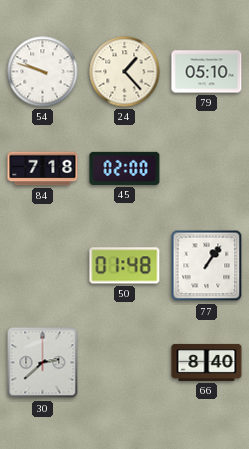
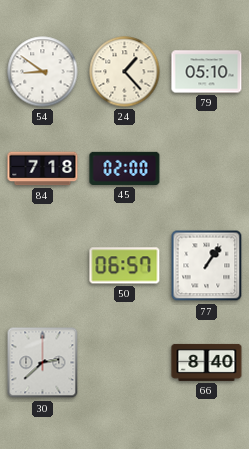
54: 9:48 -> 8:51
50: 01:48 -> 06:57
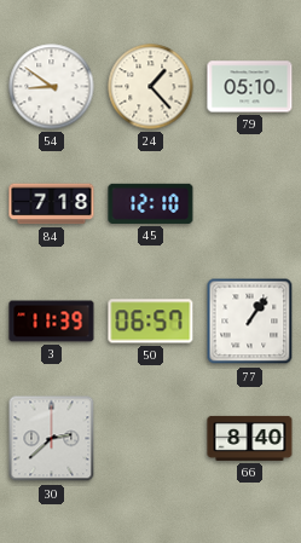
45: 02:00 -> 12:10
3: none -> 11:39
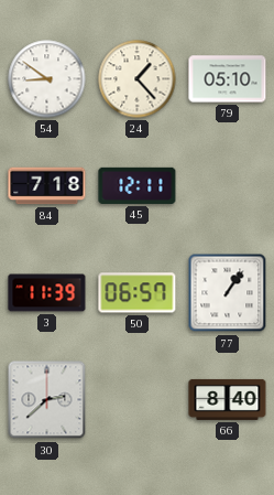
45: 12:10 -> 12:11
